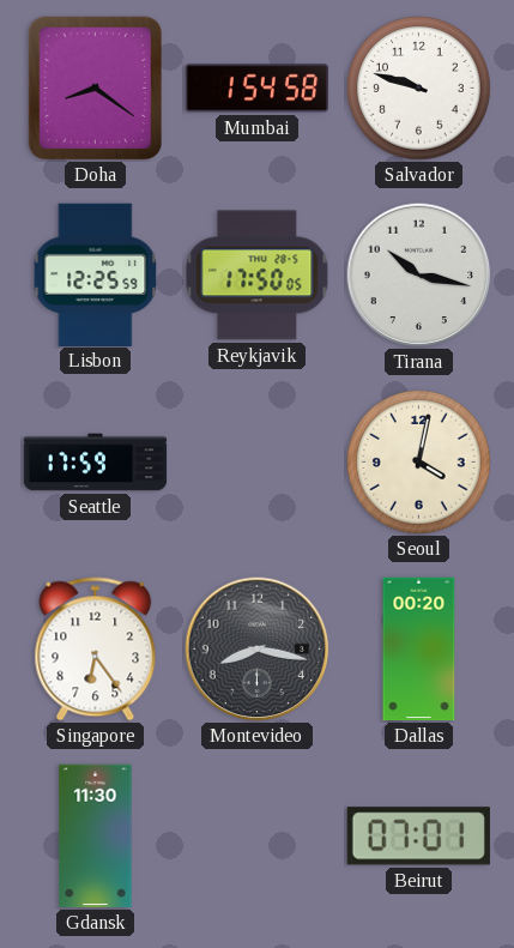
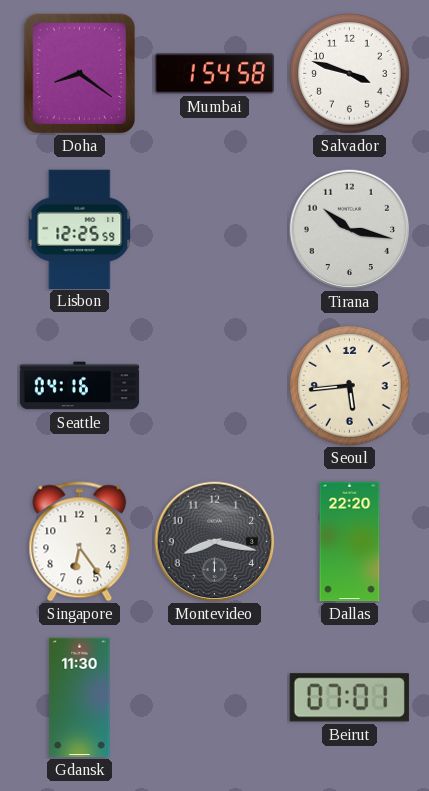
Salvador: 9:48 -> 3:48
Reykjavik: 17:50 -> none
Seattle: 17:59 -> 04:16
Seoul: 4:02 -> 5:44
Dallas: 00:20 -> 22:20
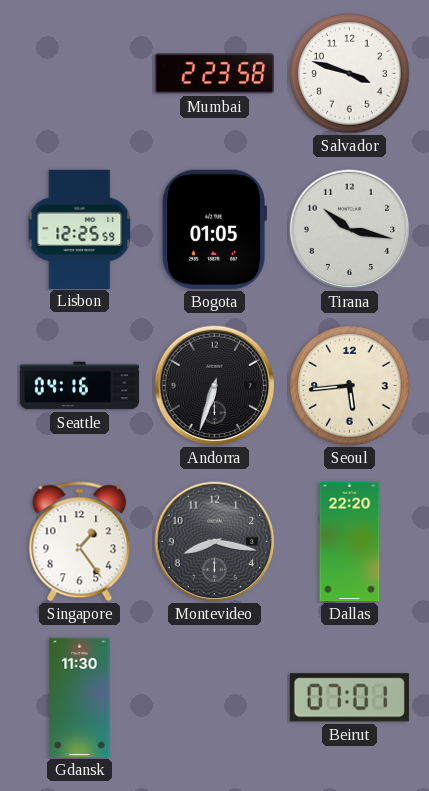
Doha: 8:21 -> none
Mumbai: 1:54 -> 2:23
Bogota: none -> 01:05
Andorra: none -> 6:33
Singapore: 6:24 -> 1:24
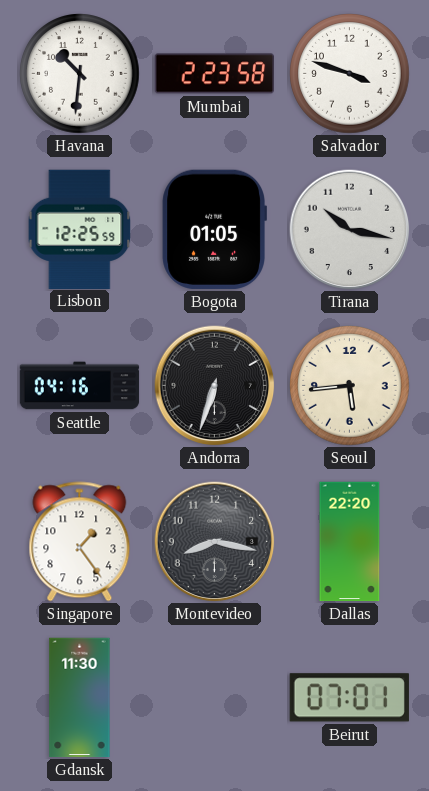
Havana: none -> 10:31
